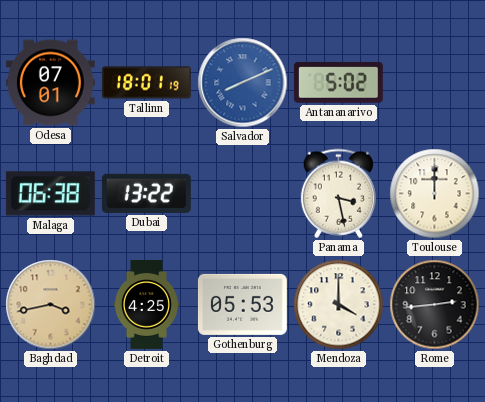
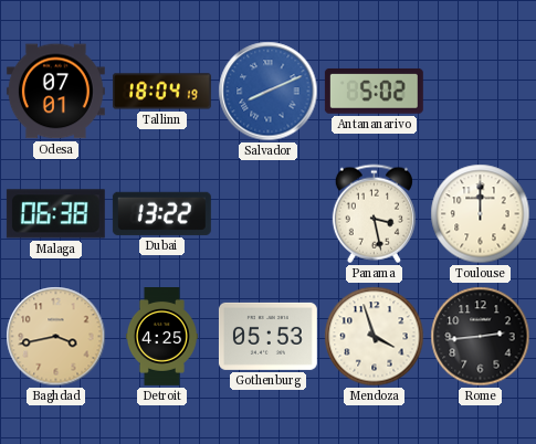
Tallinn: 18:01 -> 18:04
Mendoza: 4:00 -> 3:57
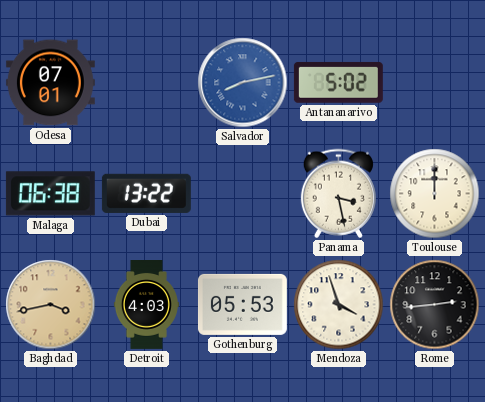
Tallinn: 18:04 -> none
Salvador: 8:11 -> 8:13
Detroit: 4:25 -> 4:03
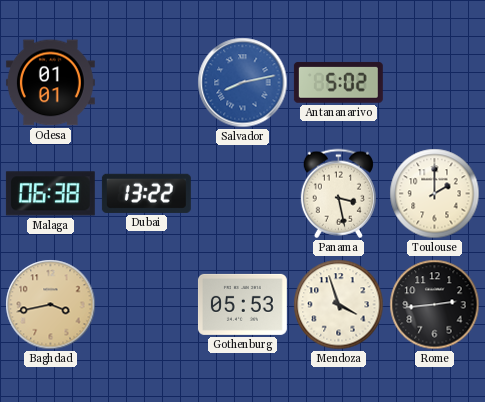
Odesa: 07:01 -> 01:01
Toulouse: 12:00 -> 2:00
Detroit: 4:03 -> none
